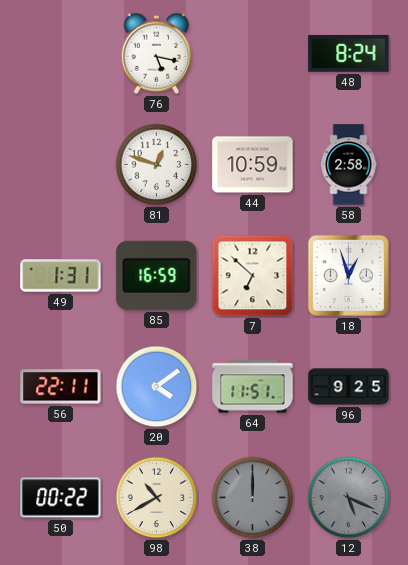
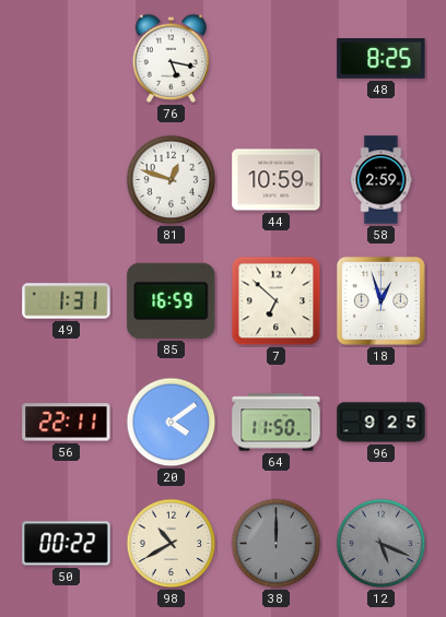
48: 8:24 -> 8:25
58: 2:58 -> 2:59
64: 11:51 -> 11:50
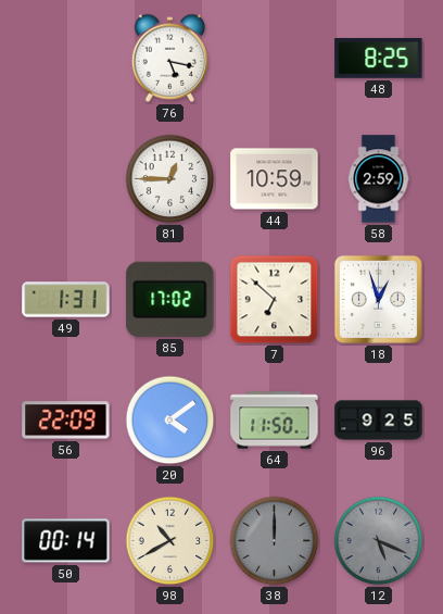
81: 12:48 -> 12:45
85: 16:59 -> 17:02
56: 22:11 -> 22:09
50: 00:22 -> 00:14
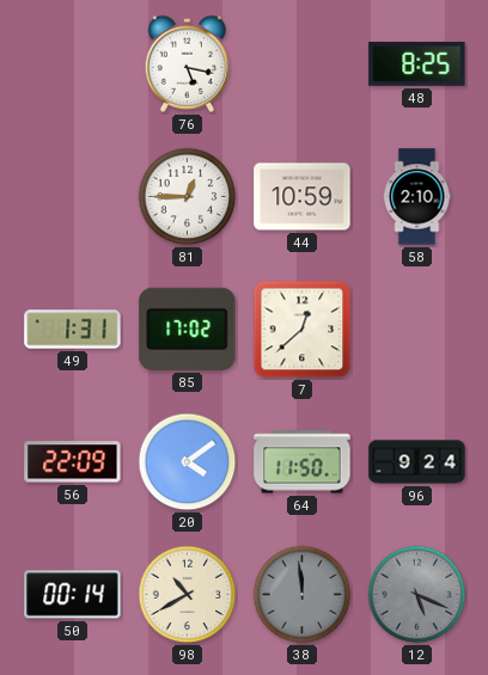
58: 2:59 -> 2:10
7: 6:52 -> 12:38
18: 12:57 -> none
96: 9:25 -> 9:24
38: 12:00 -> 11:59
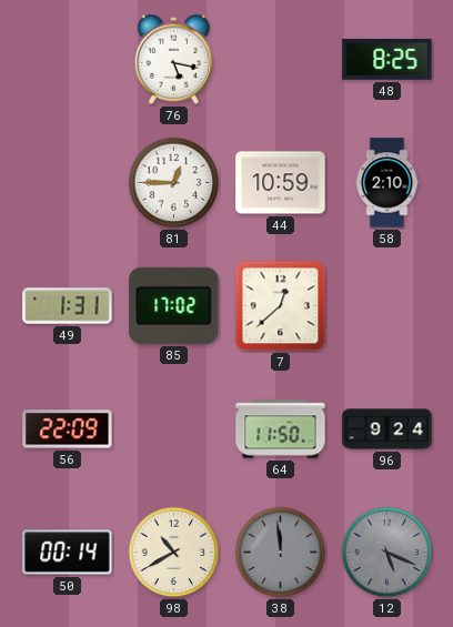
20: 4:09 -> none
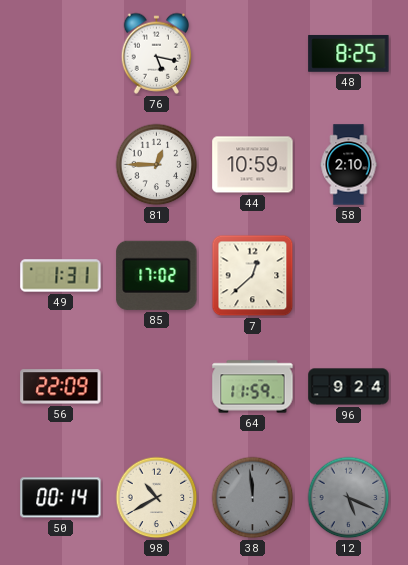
64: 11:50 -> 11:59
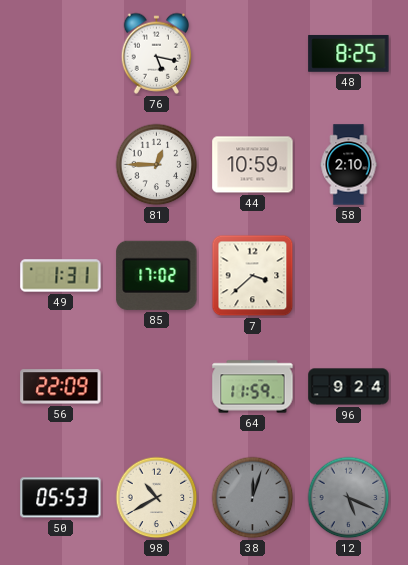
7: 12:38 -> 3:38
50: 00:14 -> 05:53
38: 11:59 -> 12:03
